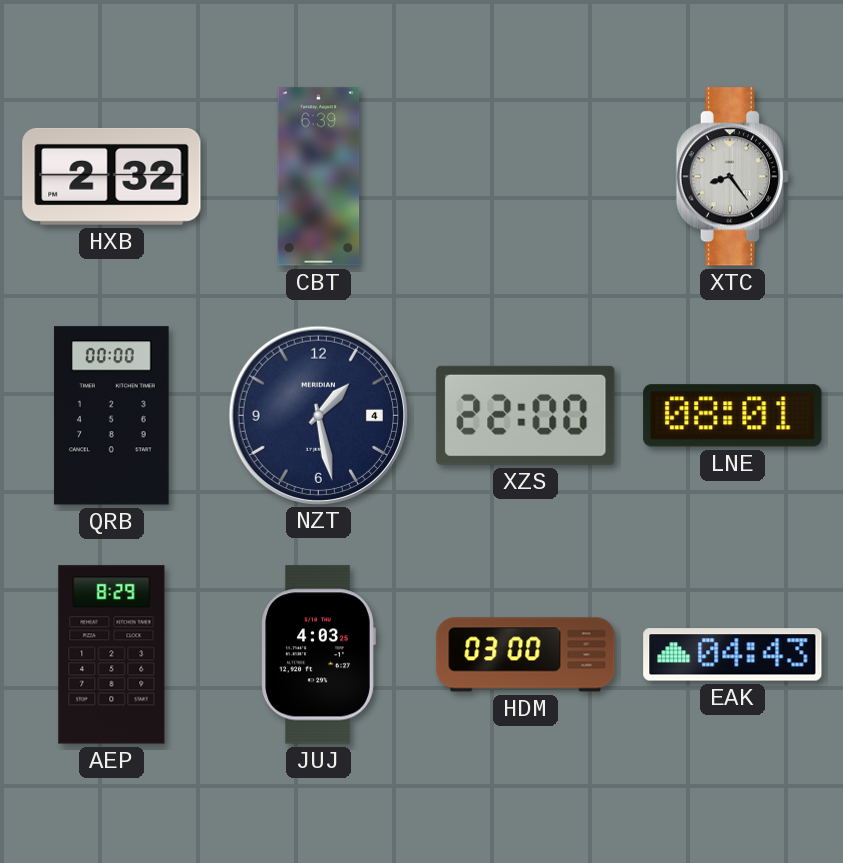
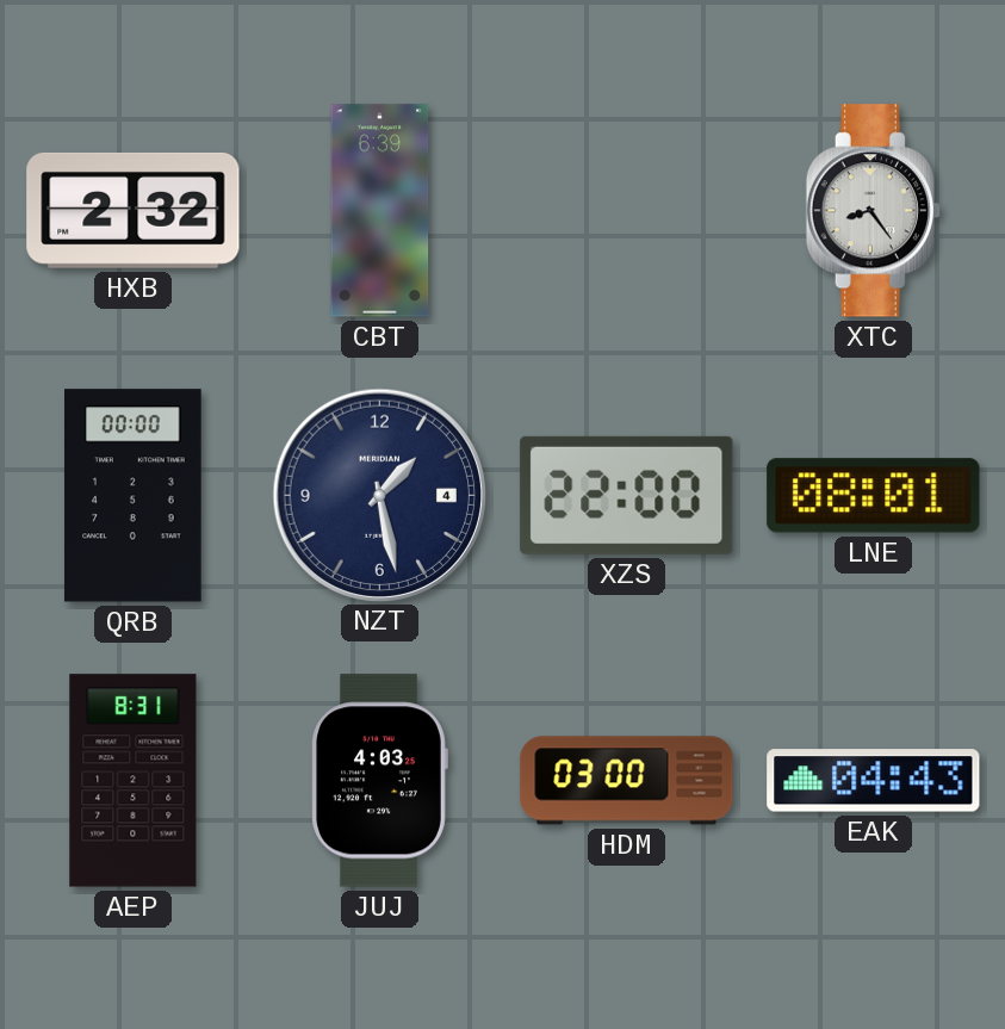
AEP: 8:29 -> 8:31
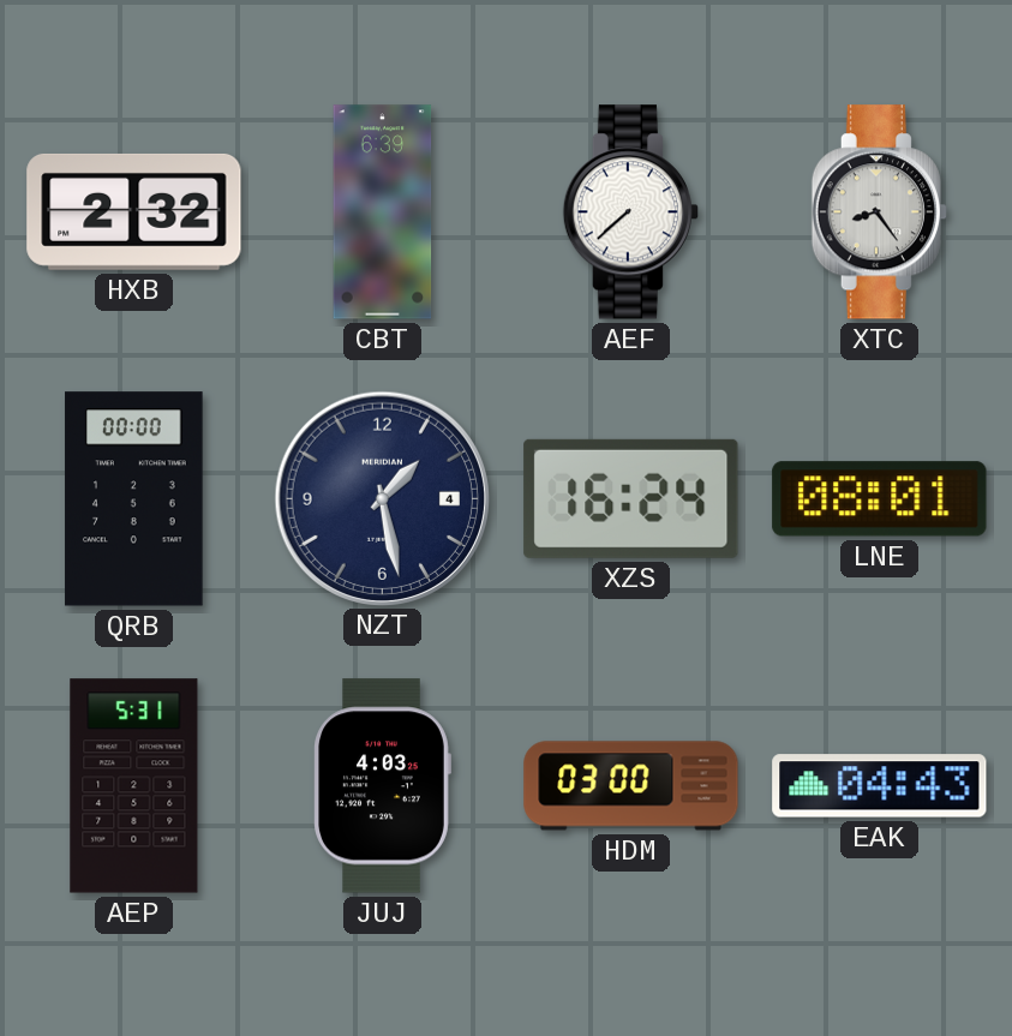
AEF: none -> 7:38
XZS: 22:00 -> 16:24
AEP: 8:31 -> 5:31
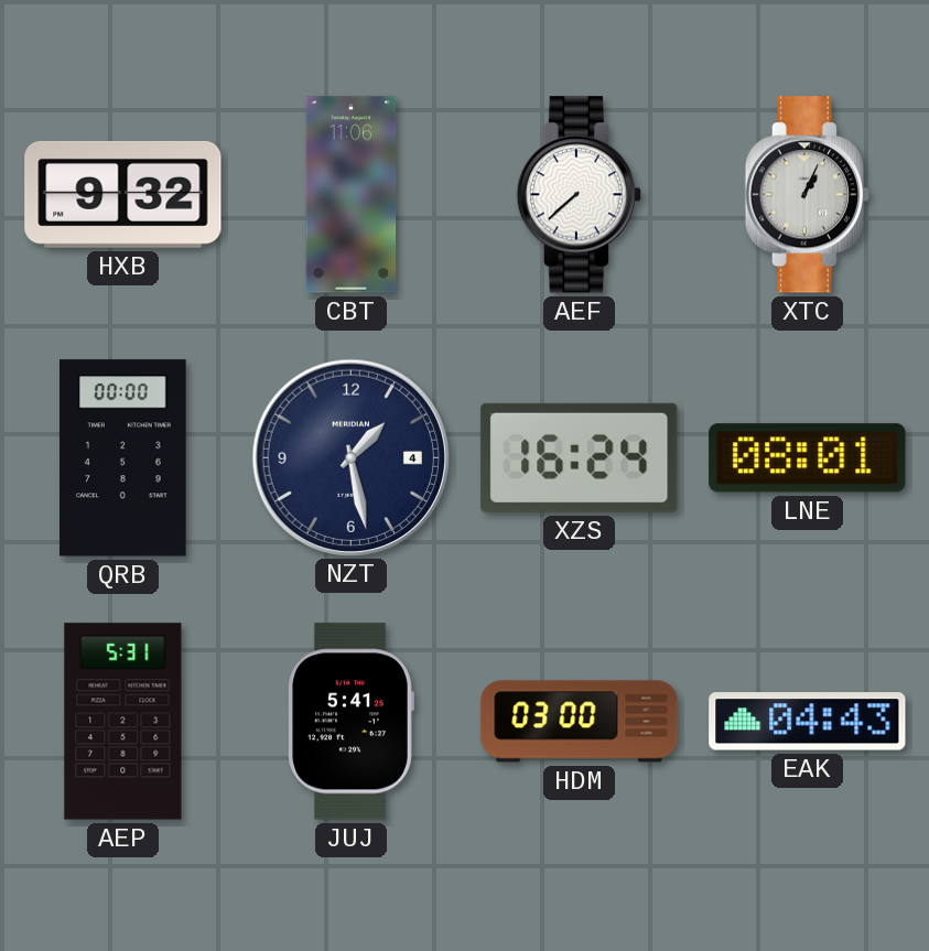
HXB: 2:32 -> 9:32
CBT: 6:39 -> 11:06
XTC: 8:24 -> 1:04
JUJ: 4:03 -> 5:41
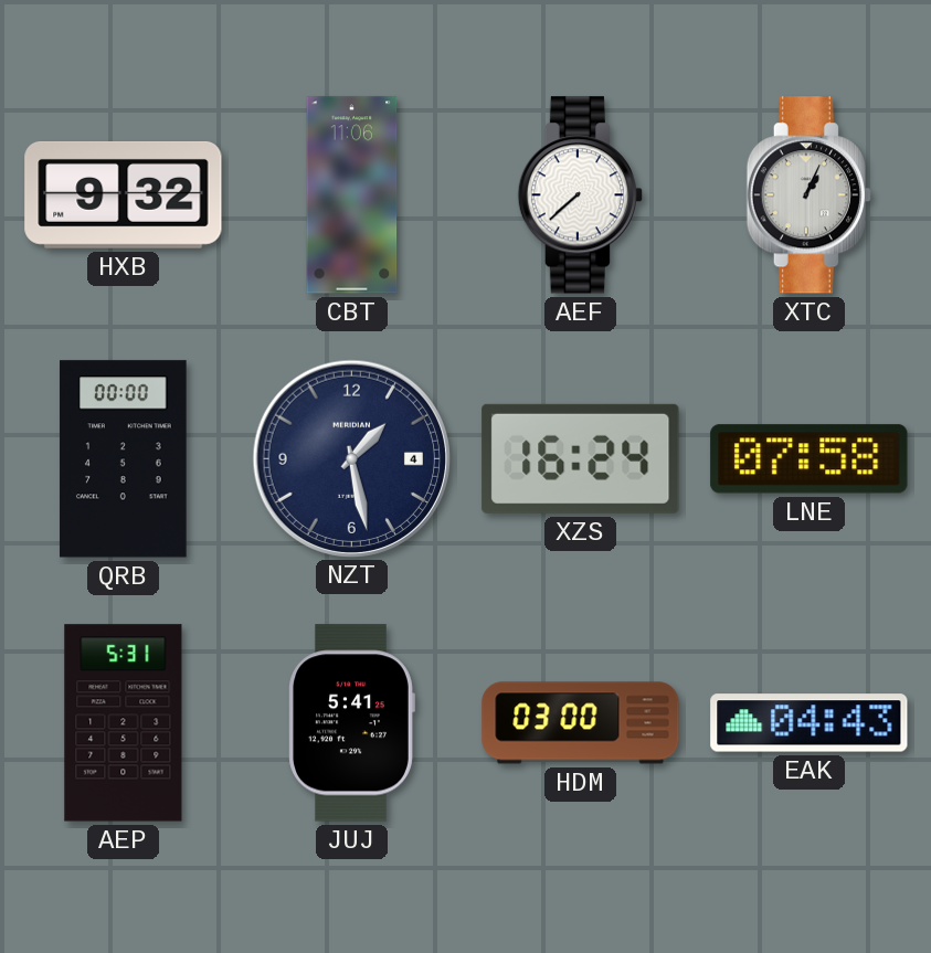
LNE: 08:01 -> 07:58
